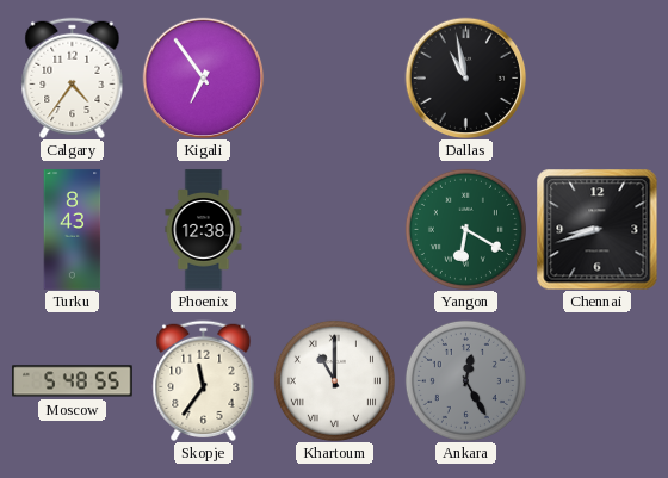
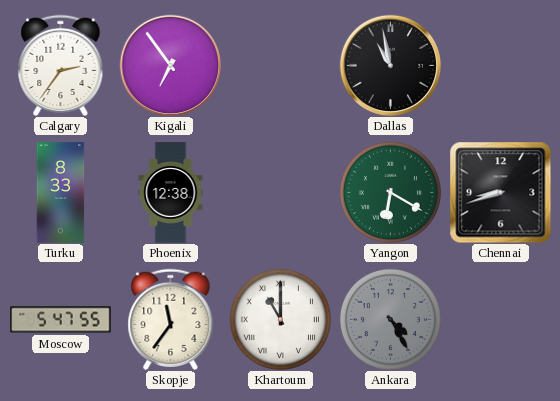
Calgary: 4:36 -> 2:36
Turku: 8:43 -> 8:33
Moscow: 5:48 -> 5:47
Ankara: 12:25 -> 4:25
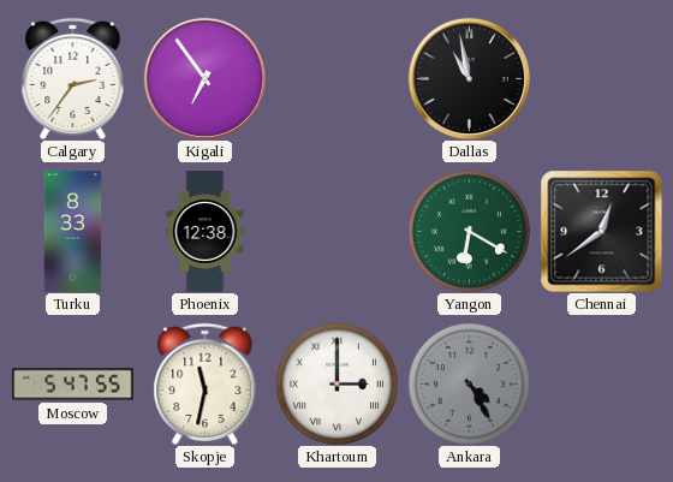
Chennai: 8:42 -> 12:39
Skopje: 11:36 -> 11:32
Khartoum: 11:00 -> 3:00
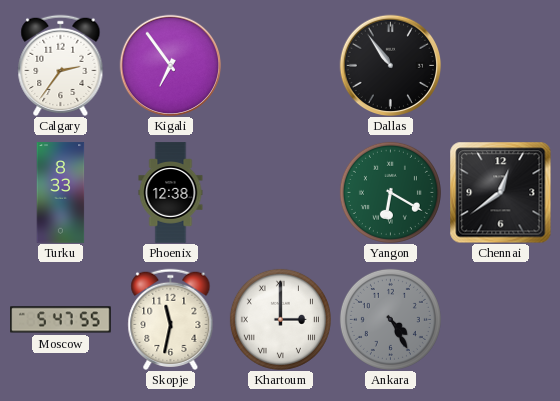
Dallas: 10:58 -> 10:54
